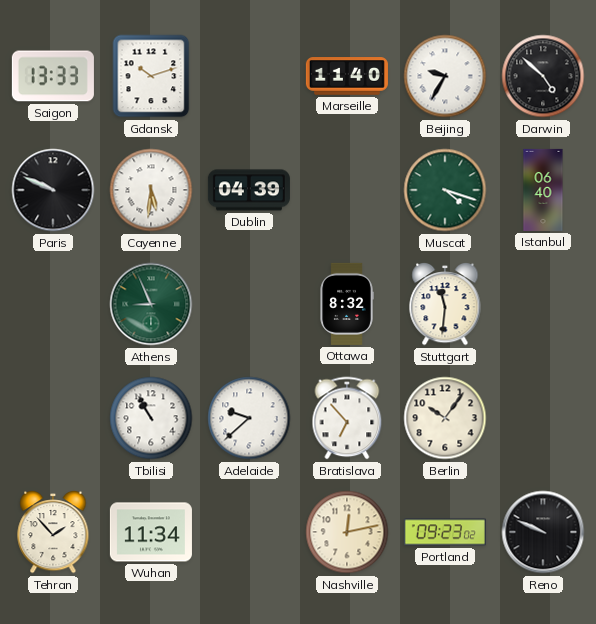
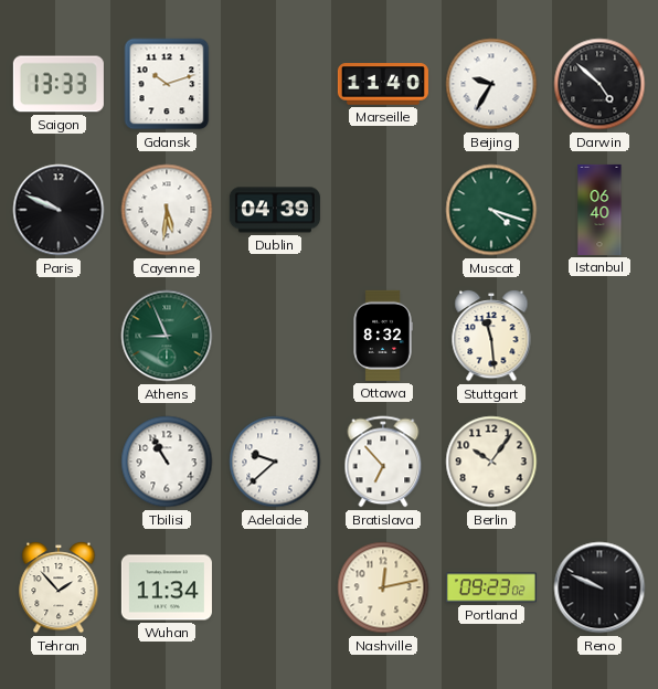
Stuttgart: 11:31 -> 11:29
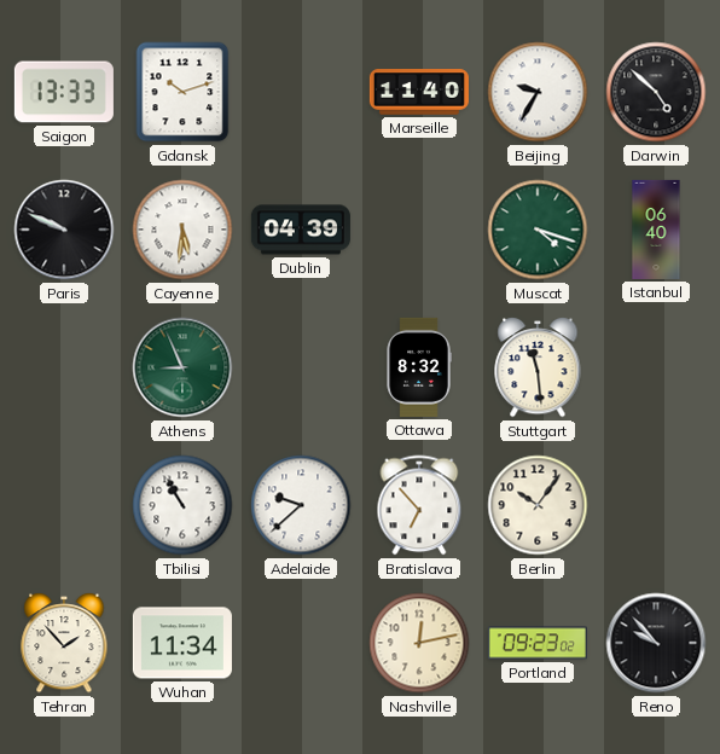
Reno: 9:49 -> 9:53
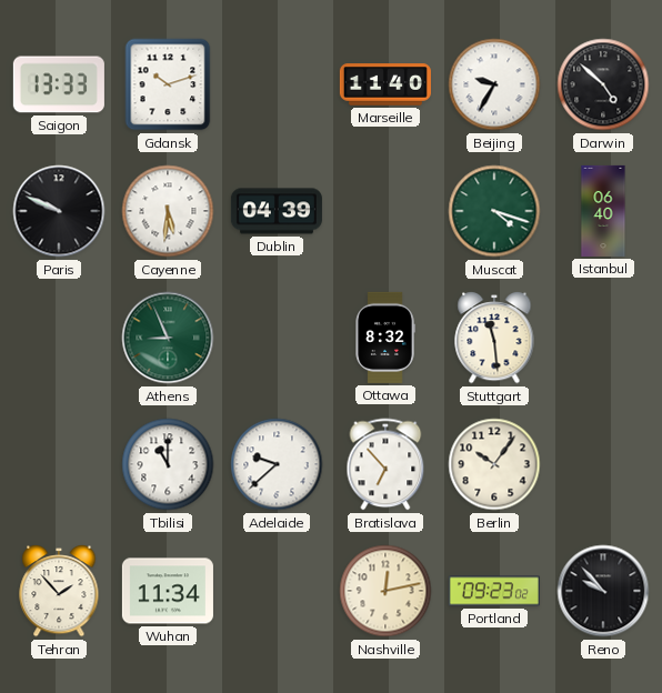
Tbilisi: 10:55 -> 11:00
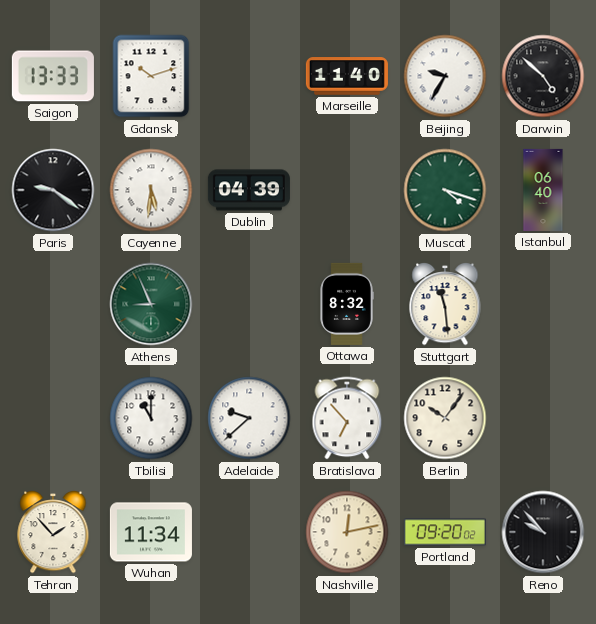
Paris: 9:49 -> 9:21
Portland: 09:23 -> 09:20
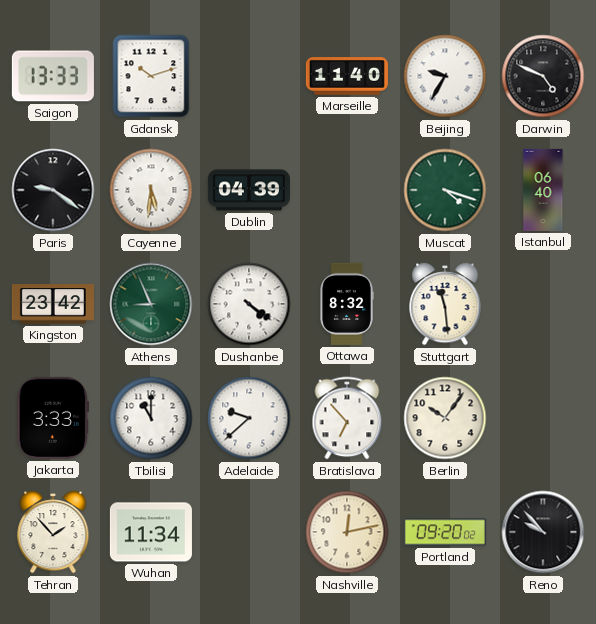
Darwin: 4:52 -> 4:49
Kingston: none -> 23:42
Dushanbe: none -> 4:21
Jakarta: none -> 3:33
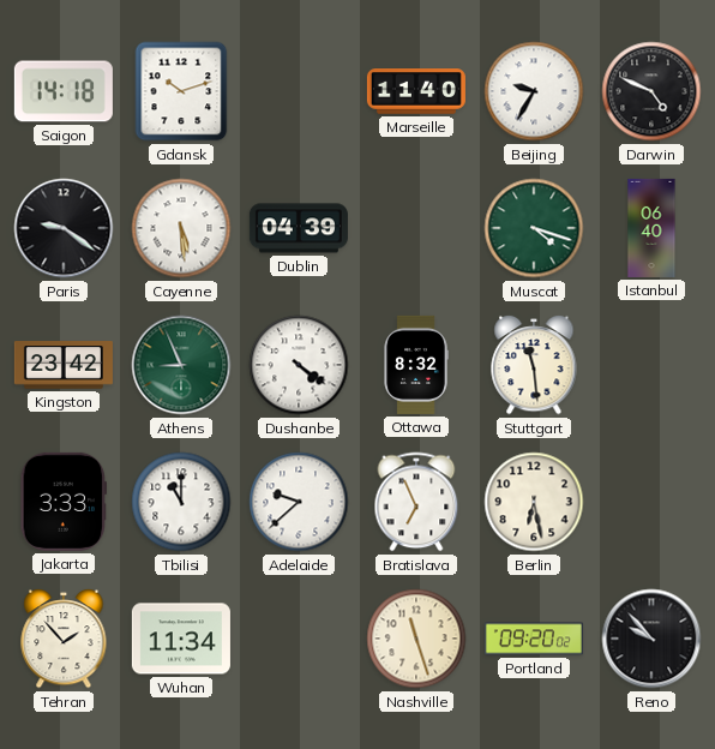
Saigon: 13:33 -> 14:18
Cayenne: 5:31 -> 5:29
Bratislava: 6:53 -> 6:56
Berlin: 10:06 -> 6:28
Nashville: 12:13 -> 11:27
